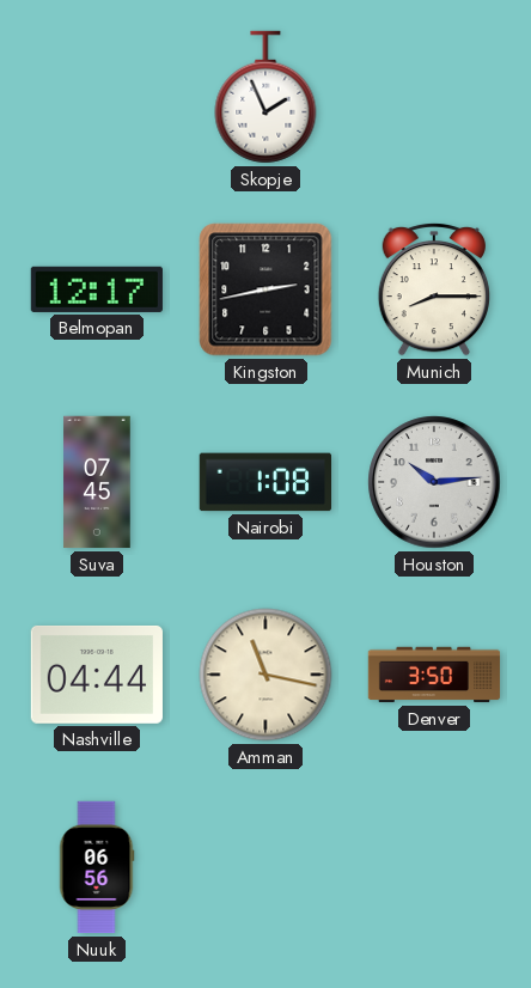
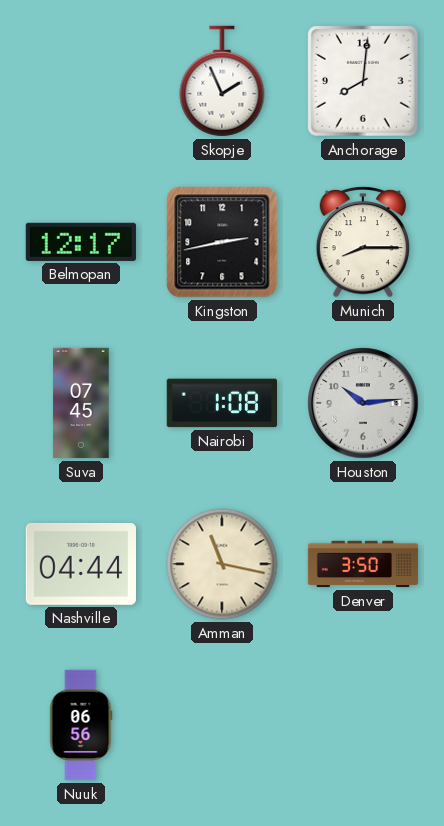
Anchorage: none -> 8:01
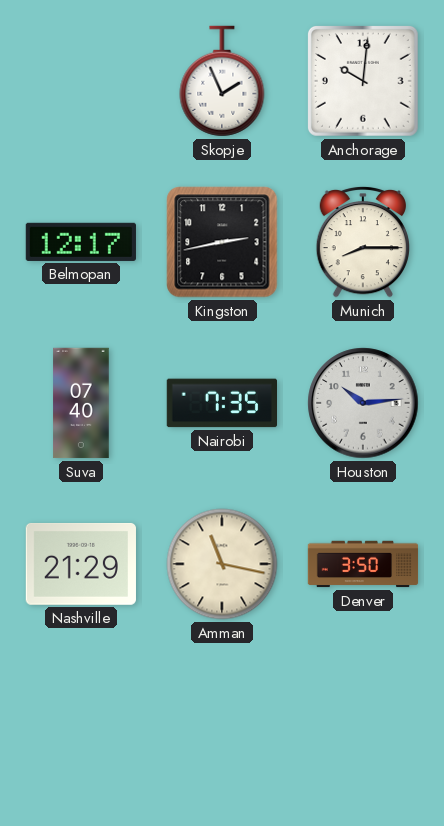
Anchorage: 8:01 -> 10:01
Suva: 07:45 -> 07:40
Nairobi: 1:08 -> 7:35
Nashville: 04:44 -> 21:29
Nuuk: 06:56 -> none
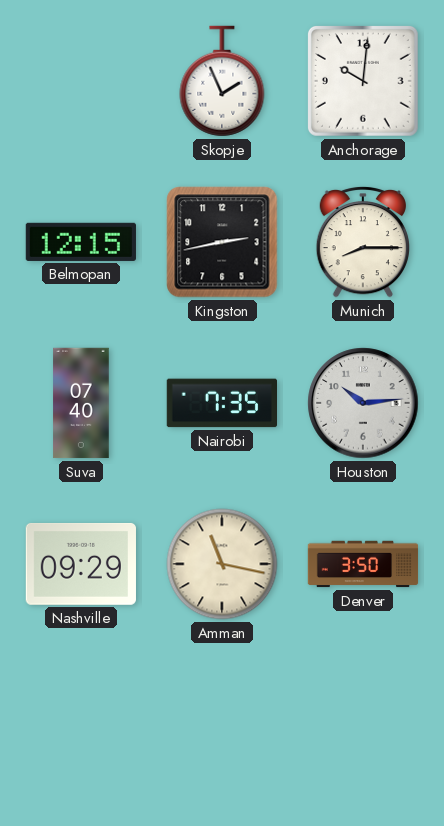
Belmopan: 12:17 -> 12:15
Nashville: 21:29 -> 09:29
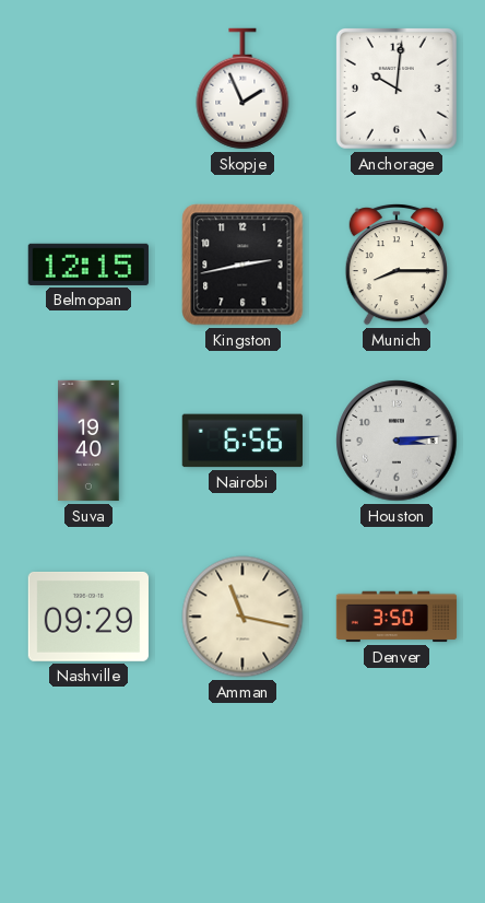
Suva: 07:40 -> 19:40
Nairobi: 7:35 -> 6:56
Houston: 10:14 -> 3:14
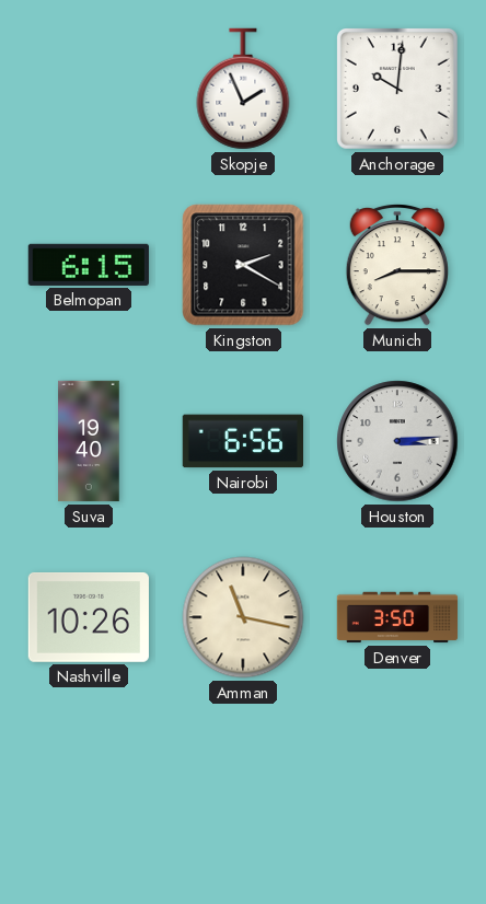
Belmopan: 12:15 -> 6:15
Kingston: 2:43 -> 2:20
Nashville: 09:29 -> 10:26
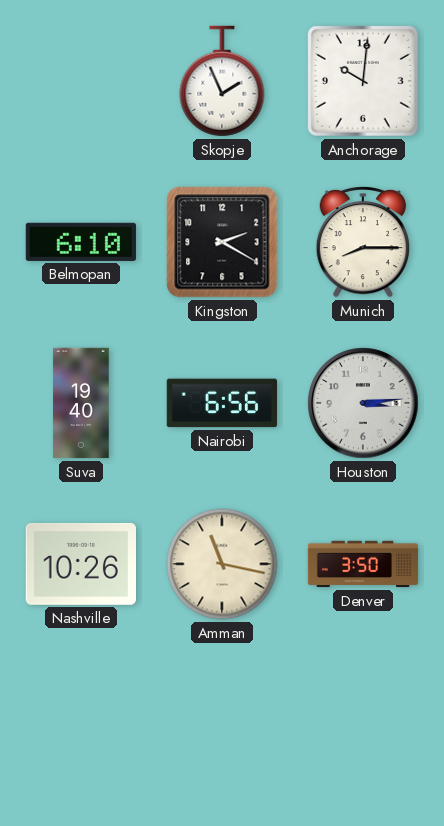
Belmopan: 6:15 -> 6:10
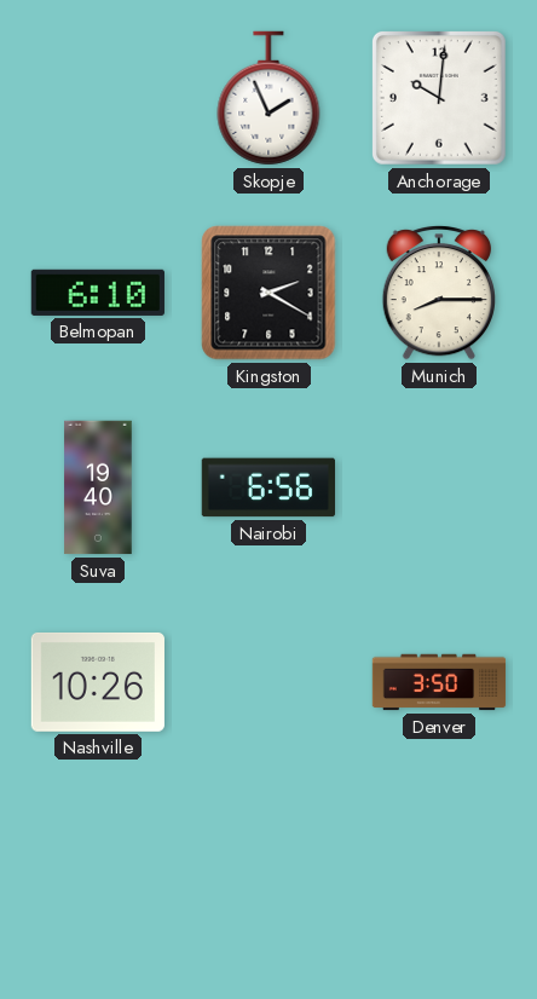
Houston: 3:14 -> none
Amman: 11:17 -> none
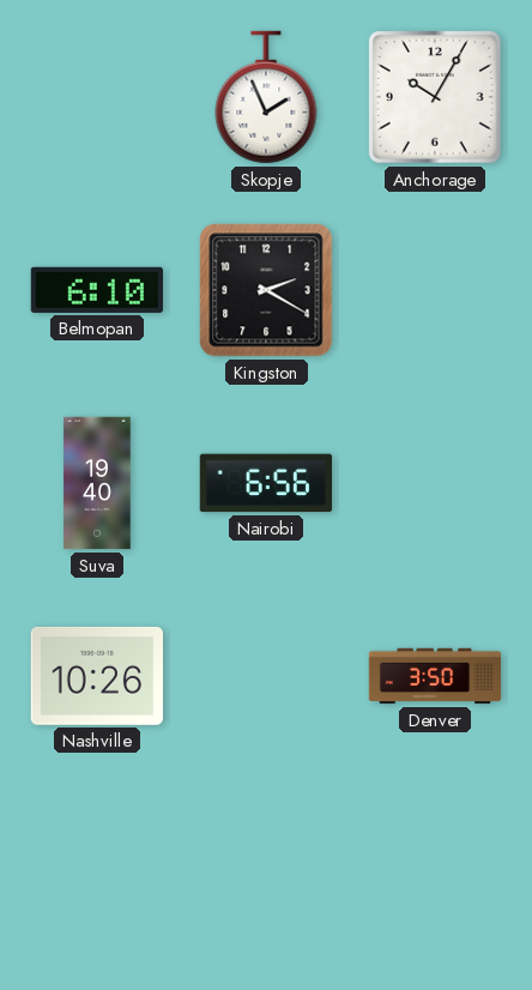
Anchorage: 10:01 -> 10:05
Munich: 8:15 -> none
